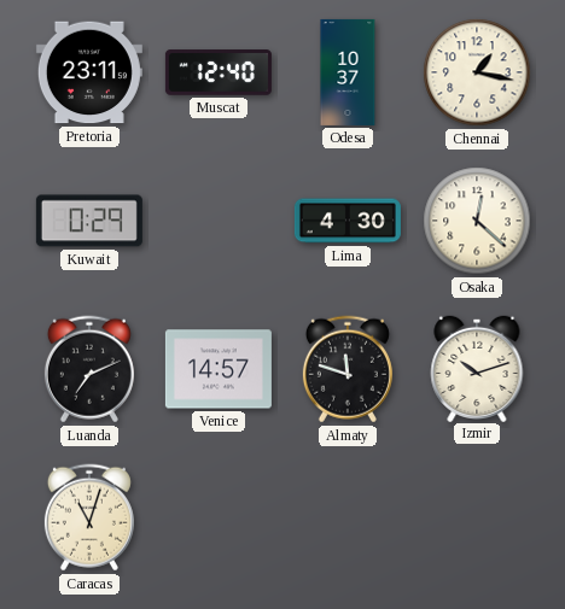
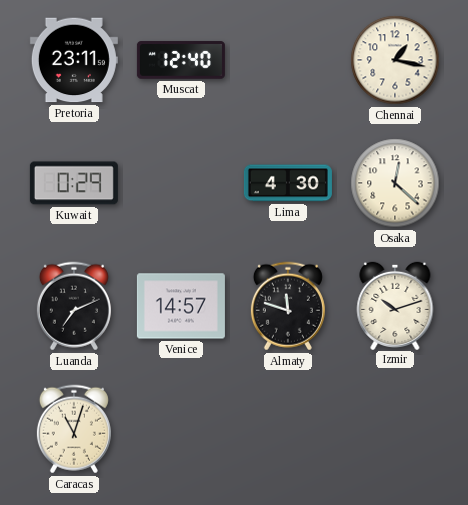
Odesa: 10:37 -> none
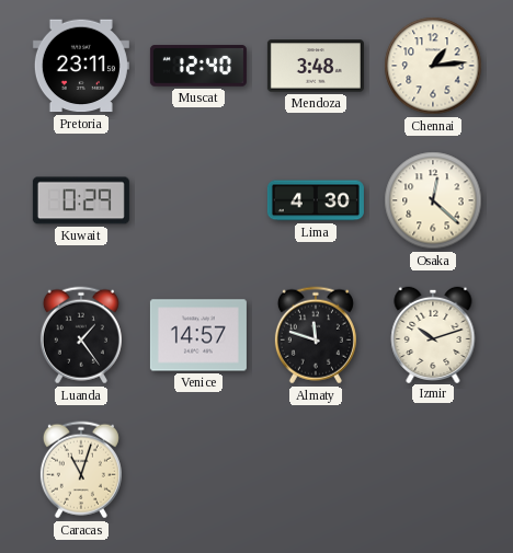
Mendoza: none -> 3:48
Chennai: 1:17 -> 1:14
Luanda: 7:11 -> 1:24
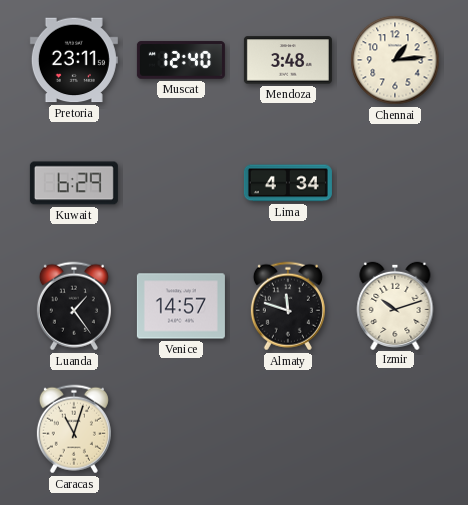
Kuwait: 0:29 -> 6:29
Lima: 4:30 -> 4:34
Osaka: 12:22 -> none
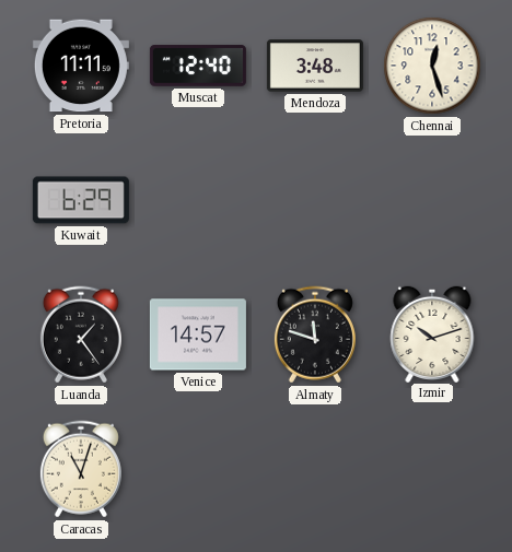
Pretoria: 23:11 -> 11:11
Chennai: 1:14 -> 12:27
Lima: 4:34 -> none
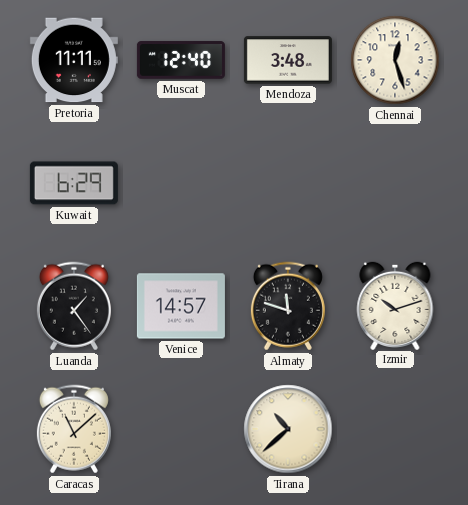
Caracas: 11:03 -> 11:08
Tirana: none -> 10:38
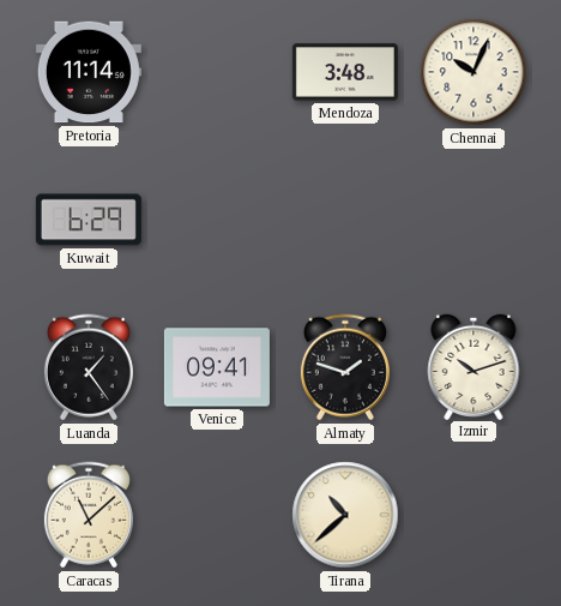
Pretoria: 11:11 -> 11:14
Muscat: 12:40 -> none
Chennai: 12:27 -> 10:04
Venice: 14:57 -> 09:41
Almaty: 11:48 -> 1:48
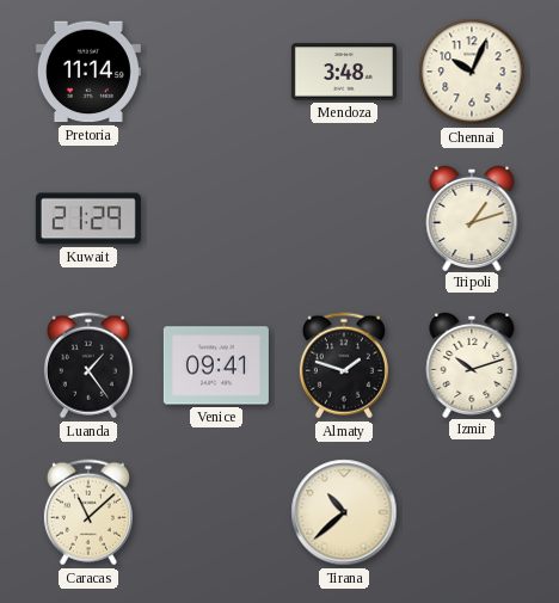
Kuwait: 6:29 -> 21:29
Tripoli: none -> 1:12
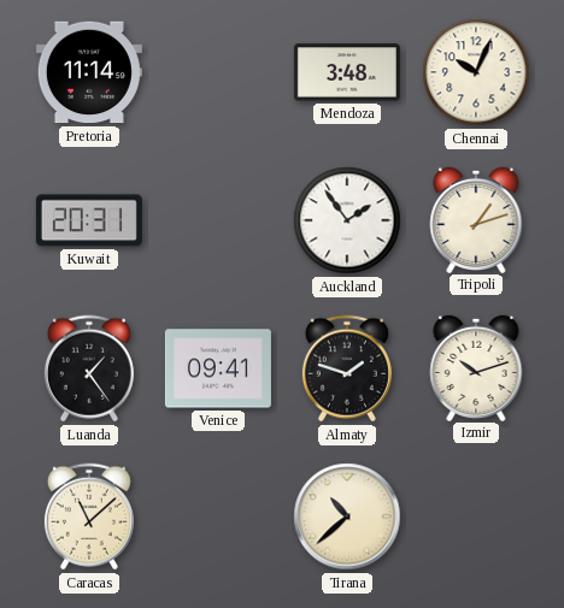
Kuwait: 21:29 -> 20:31
Auckland: none -> 1:54
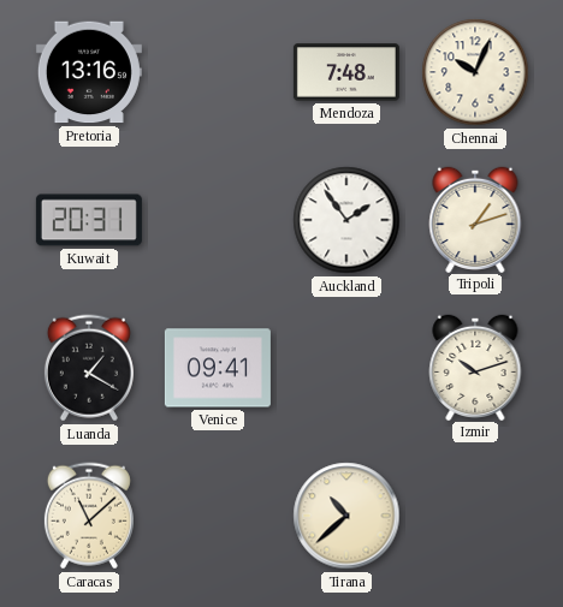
Pretoria: 11:14 -> 13:16
Mendoza: 3:48 -> 7:48
Luanda: 1:24 -> 1:20
Almaty: 1:48 -> none
